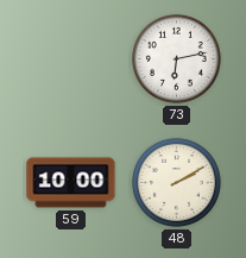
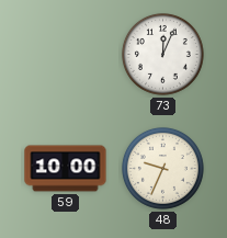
73: 6:13 -> 12:04
48: 2:10 -> 9:34
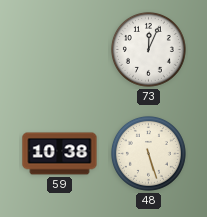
59: 10:00 -> 10:38
48: 9:34 -> 5:27
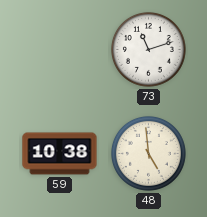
73: 12:04 -> 11:12
48: 5:27 -> 4:59
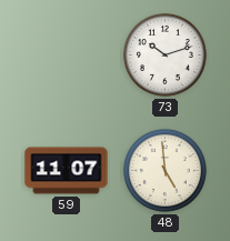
73: 11:12 -> 10:12
59: 10:38 -> 11:07
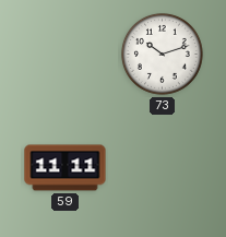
59: 11:07 -> 11:11
48: 4:59 -> none
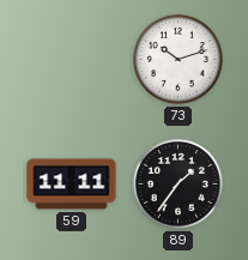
89: none -> 1:36
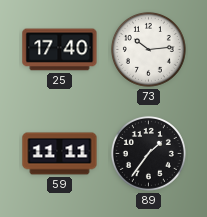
25: none -> 17:40
73: 10:12 -> 10:14
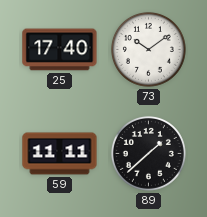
73: 10:14 -> 10:09
89: 1:36 -> 1:38
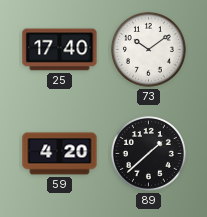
59: 11:11 -> 4:20
